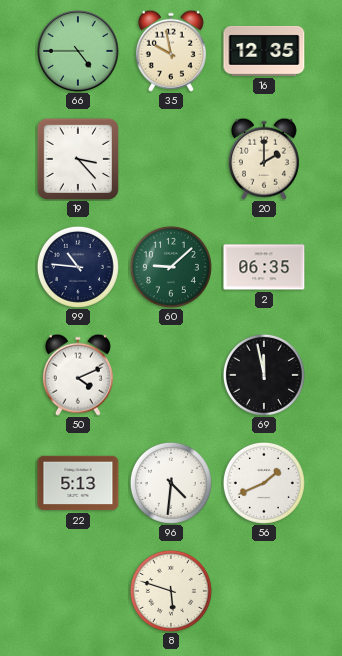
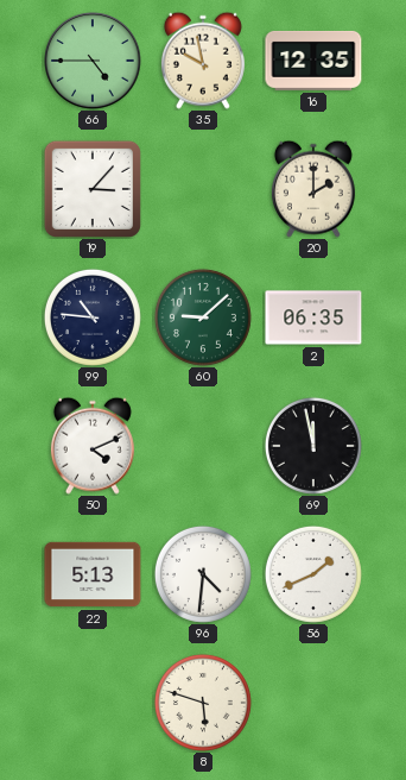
19: 3:23 -> 3:07
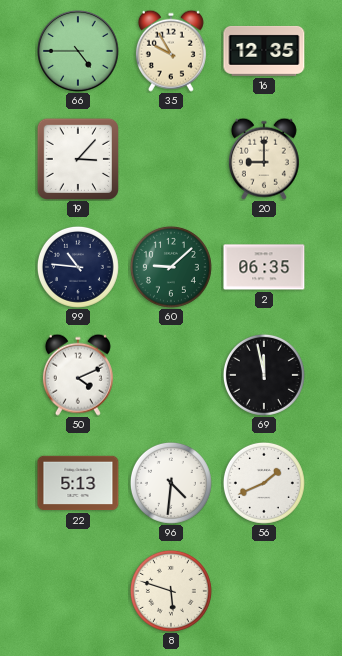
35: 9:58 -> 9:55
20: 2:00 -> 9:00
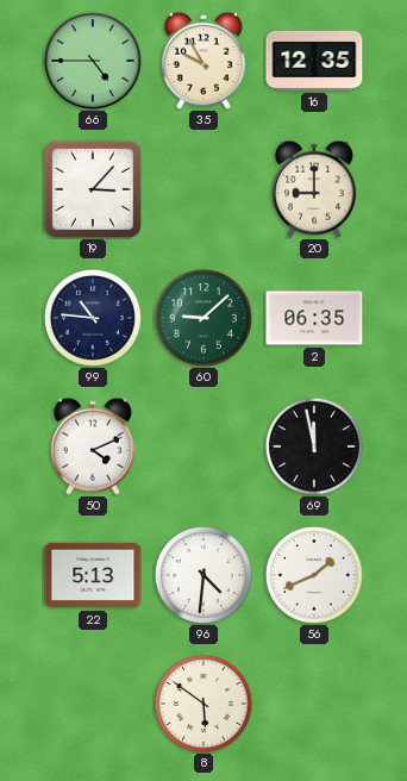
8: 5:48 -> 5:51
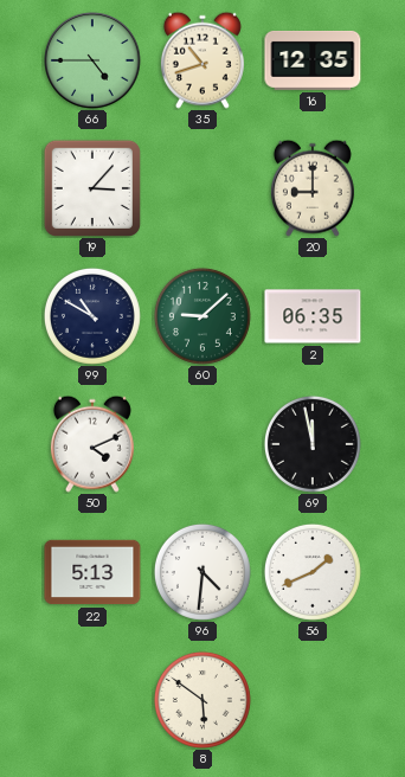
35: 9:55 -> 10:42
99: 10:46 -> 10:50
